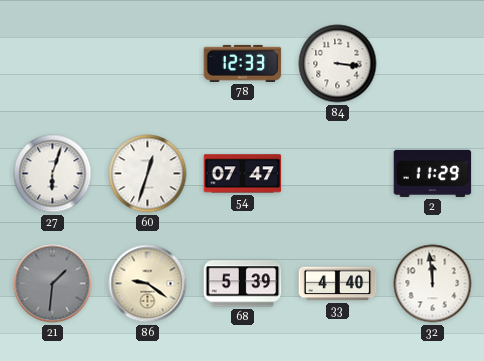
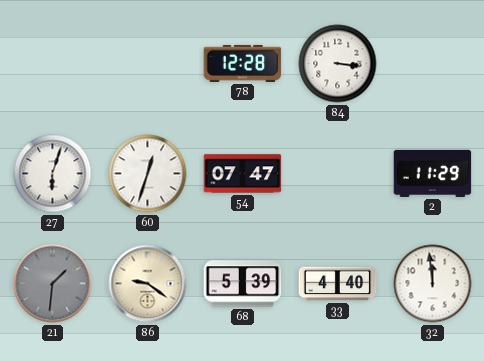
78: 12:33 -> 12:28
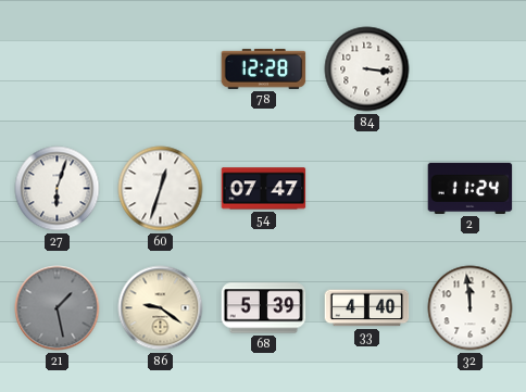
2: 11:29 -> 11:24
21: 1:31 -> 1:28
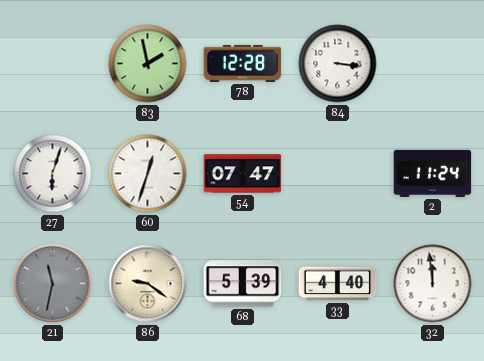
83: none -> 1:58
21: 1:28 -> 11:32
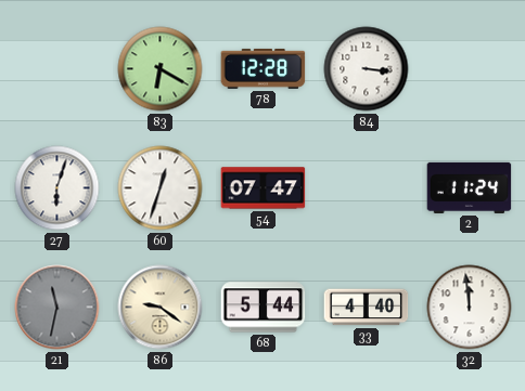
83: 1:58 -> 6:20
68: 5:39 -> 5:44
